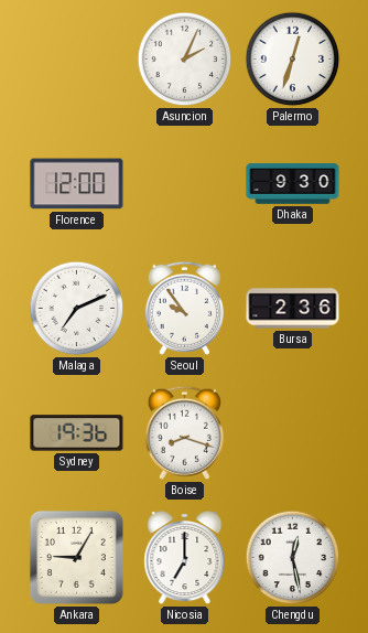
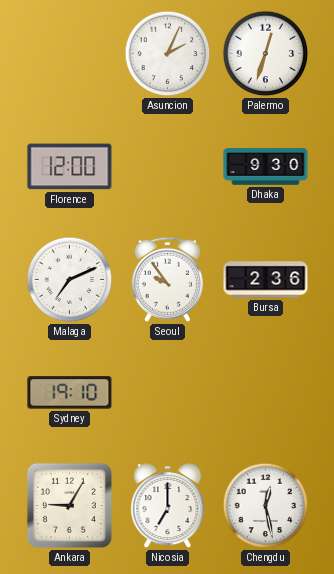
Sydney: 19:36 -> 19:10
Boise: 8:18 -> none
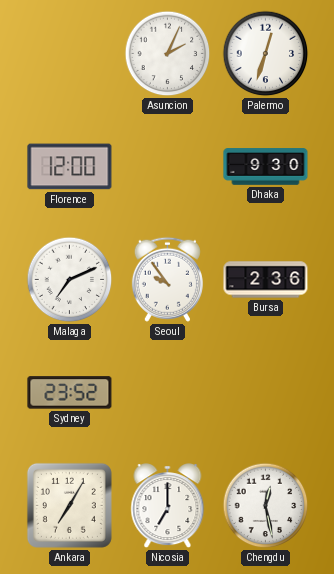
Sydney: 19:10 -> 23:52
Ankara: 9:05 -> 7:05
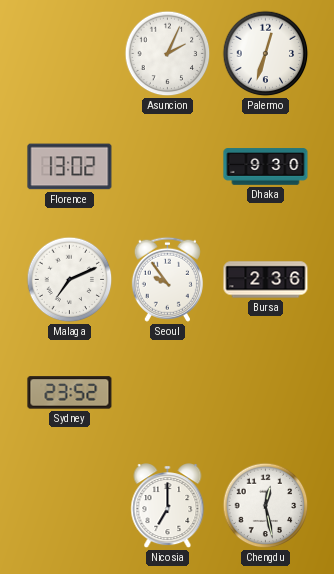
Florence: 12:00 -> 13:02
Ankara: 7:05 -> none
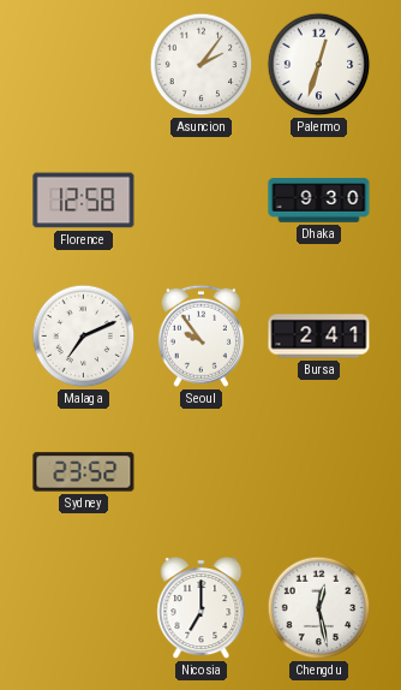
Asuncion: 2:04 -> 2:06
Florence: 13:02 -> 12:58
Bursa: 2:36 -> 2:41
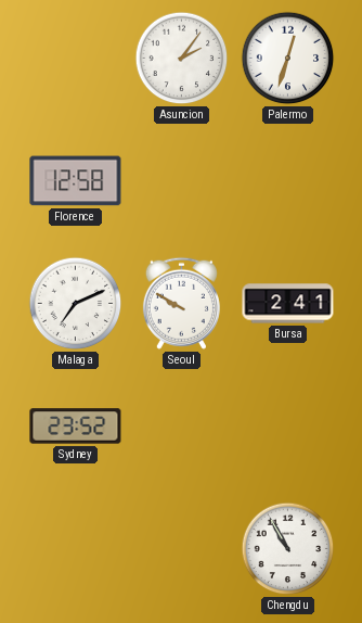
Dhaka: 9:30 -> none
Seoul: 9:54 -> 9:50
Nicosia: 7:00 -> none
Chengdu: 12:28 -> 10:55
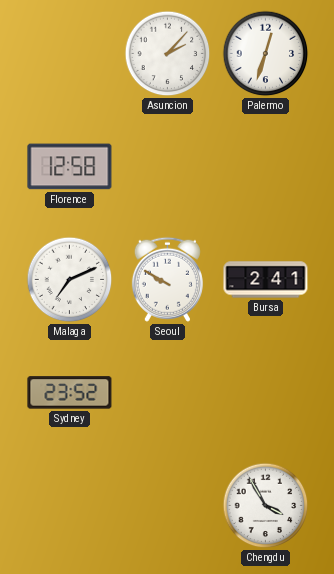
Asuncion: 2:06 -> 2:07
Chengdu: 10:55 -> 3:55
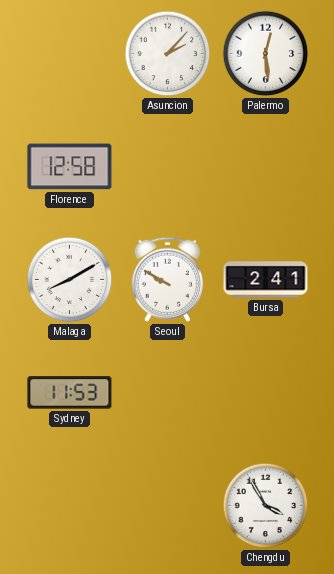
Palermo: 12:33 -> 12:29
Malaga: 7:11 -> 8:10
Sydney: 23:52 -> 11:53
